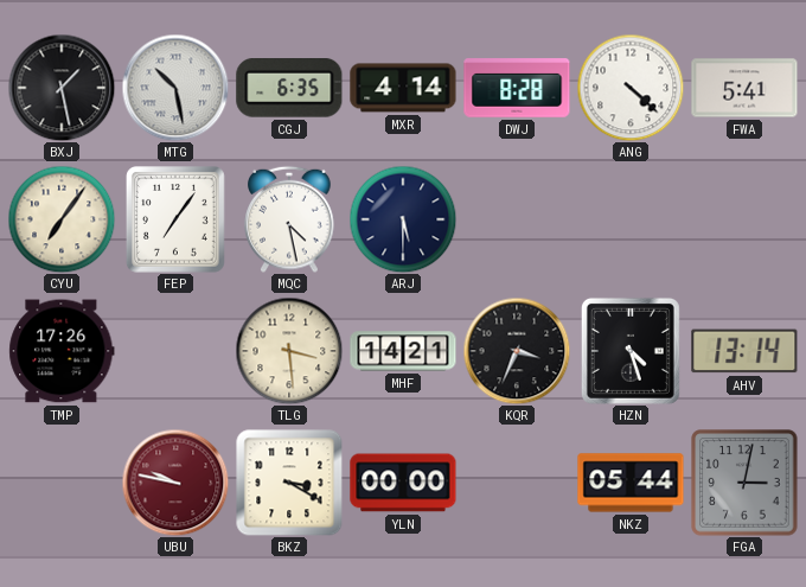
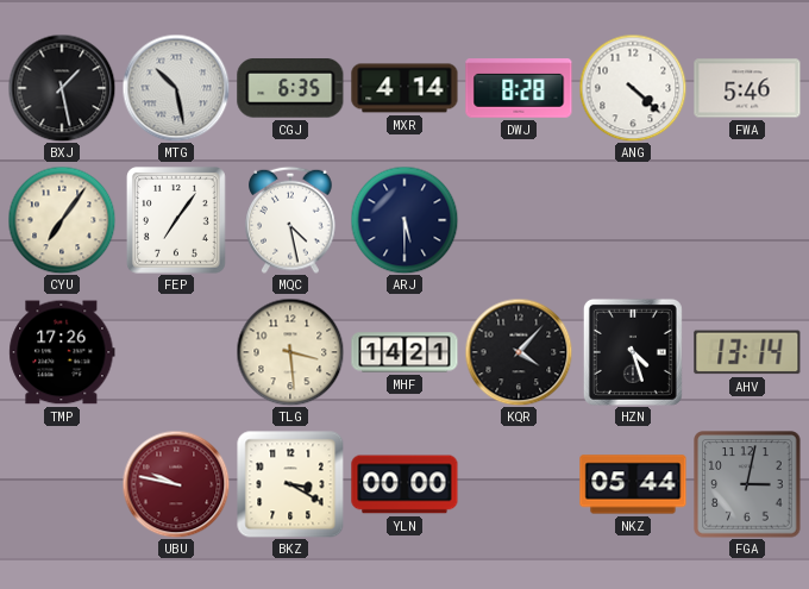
FWA: 5:41 -> 5:46
KQR: 3:34 -> 4:07
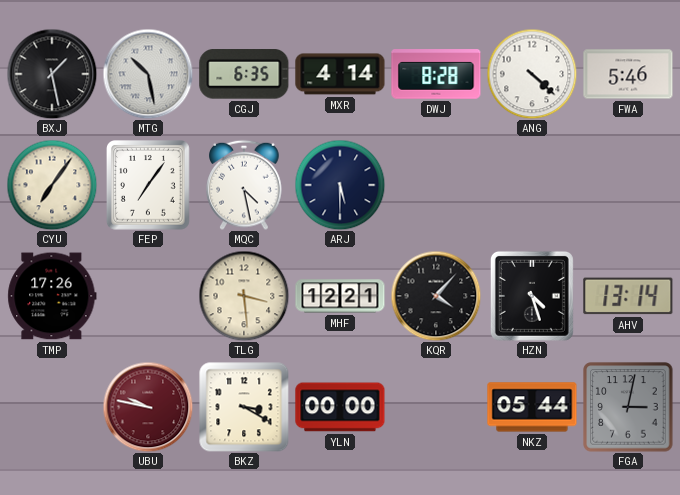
MHF: 14:21 -> 12:21
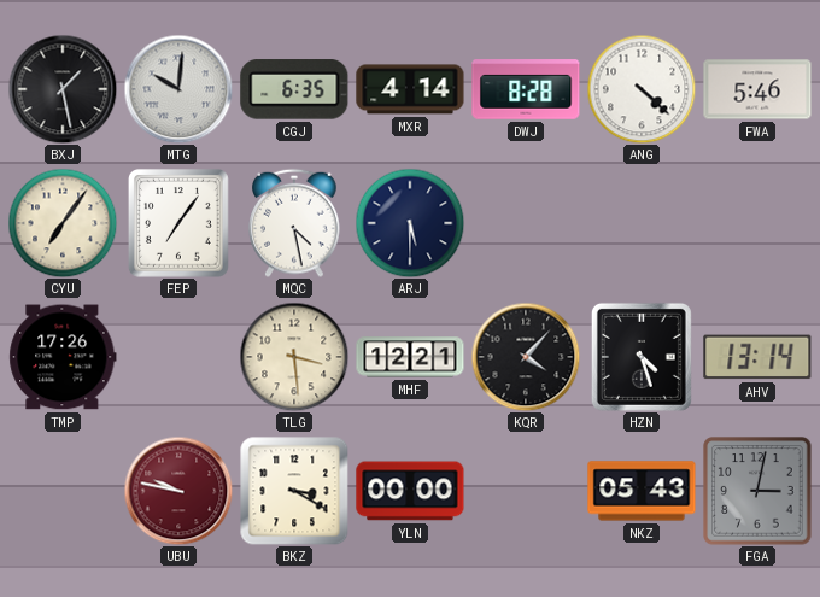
MTG: 10:28 -> 10:01
NKZ: 05:44 -> 05:43
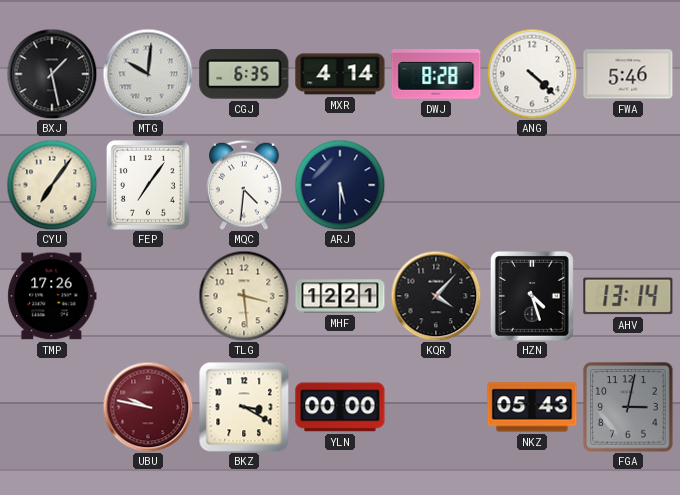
MQC: 4:28 -> 4:31
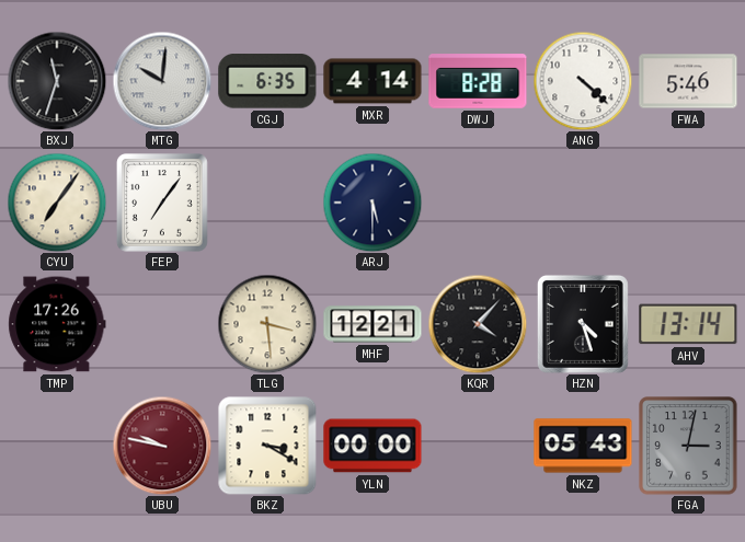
BXJ: 1:28 -> 11:33
MQC: 4:31 -> none
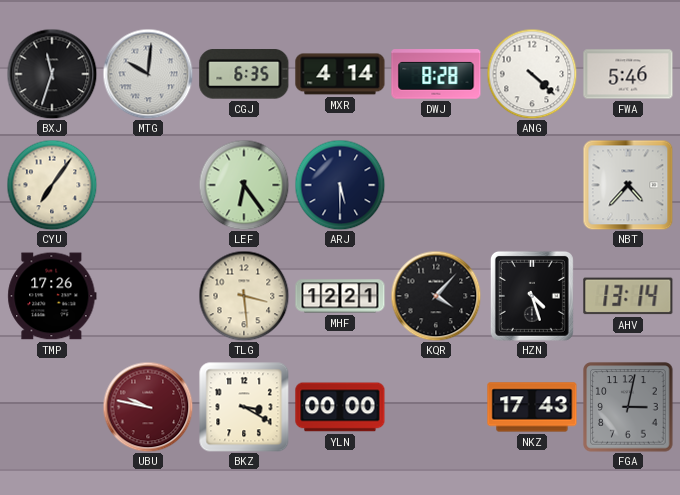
FEP: 7:06 -> none
LEF: none -> 6:24
NBT: none -> 4:37
NKZ: 05:43 -> 17:43
